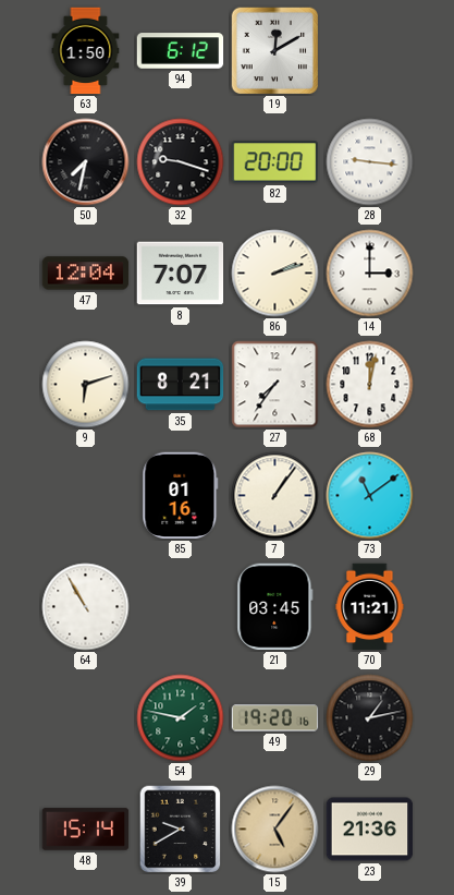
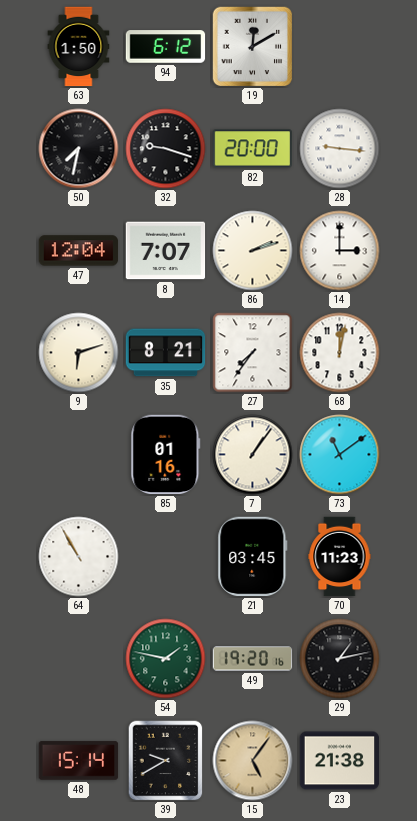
70: 11:21 -> 11:23
23: 21:36 -> 21:38
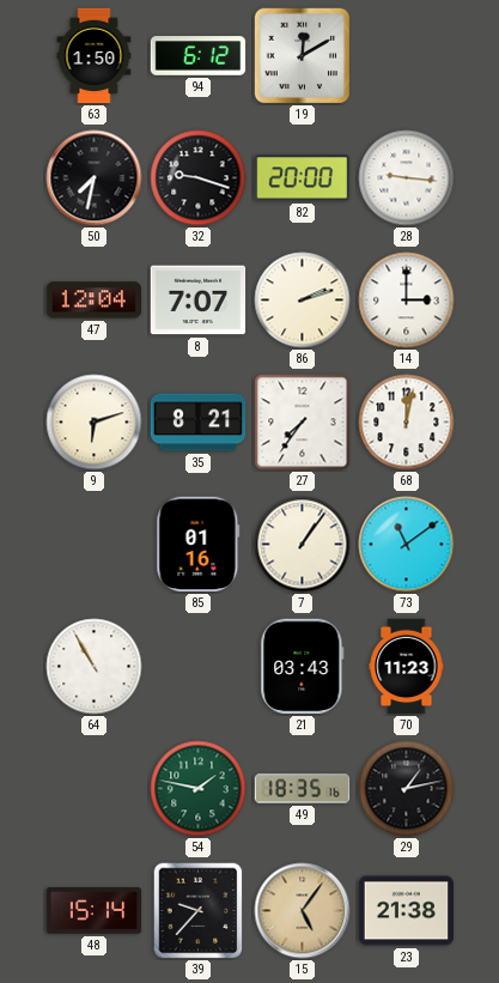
21: 03:45 -> 03:43
49: 19:20 -> 18:35
39: 9:40 -> 9:37
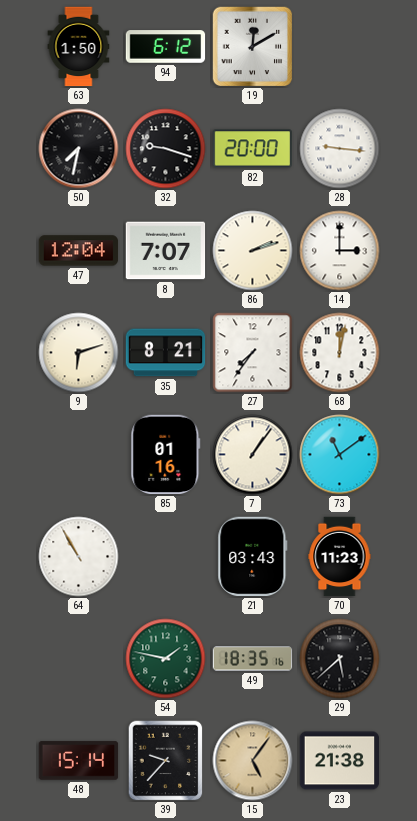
29: 1:13 -> 5:38
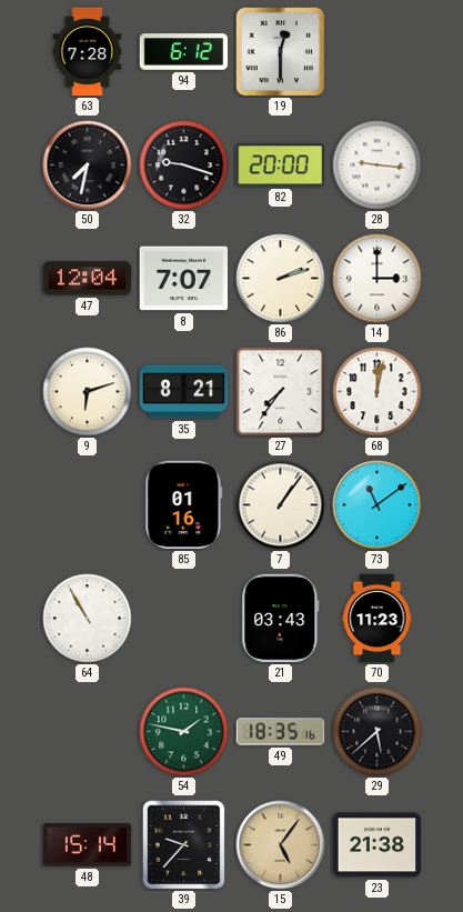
63: 1:50 -> 7:28
19: 12:10 -> 12:30
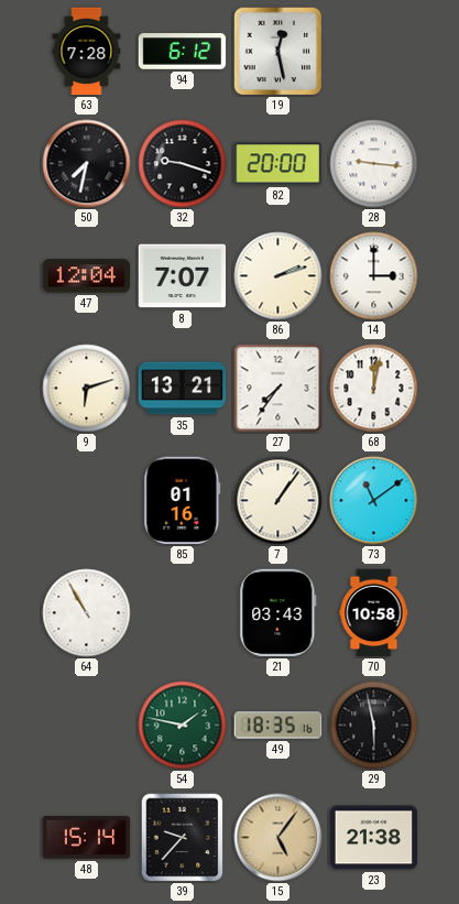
19: 12:30 -> 12:28
35: 8:21 -> 13:21
70: 11:23 -> 10:58
29: 5:38 -> 5:58
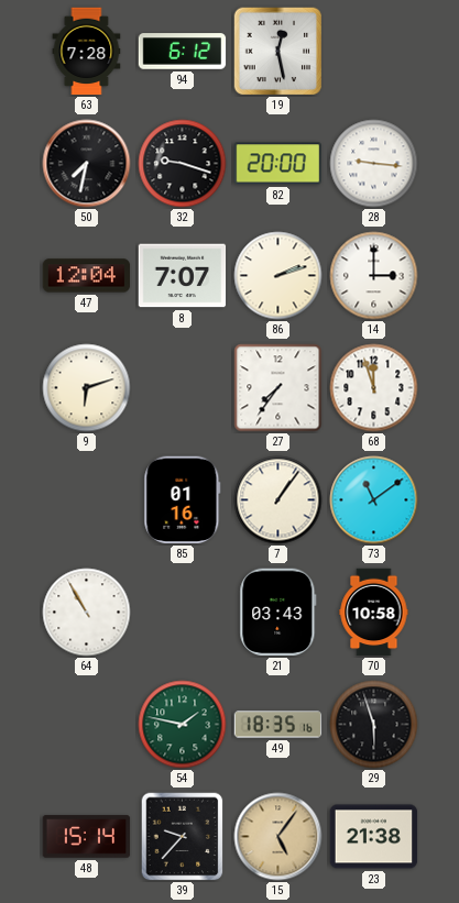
35: 13:21 -> none
68: 12:02 -> 11:57
29: 5:58 -> 5:57
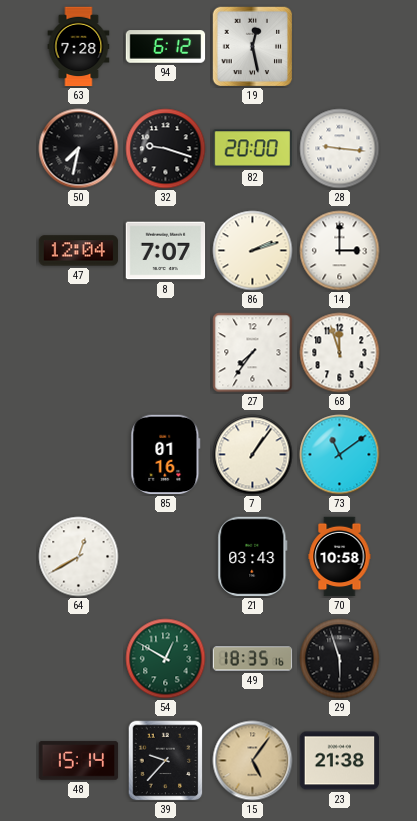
9: 6:12 -> none
64: 10:55 -> 12:40
54: 1:47 -> 12:50
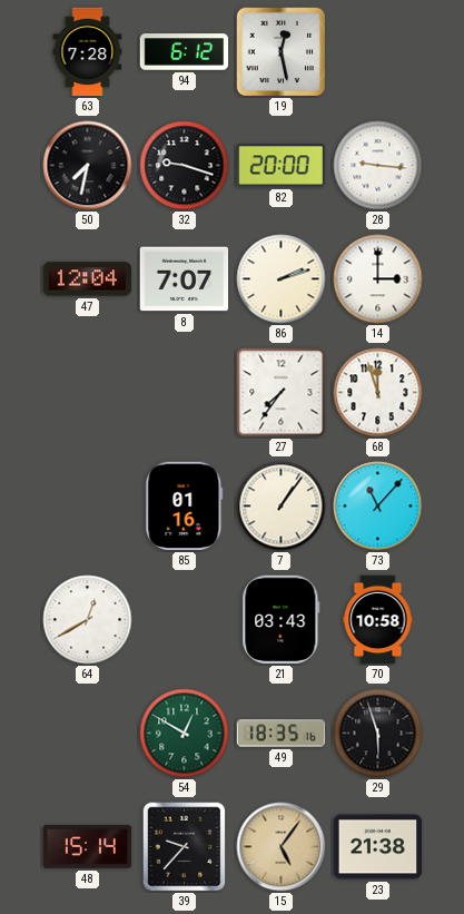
73: 11:09 -> 11:07
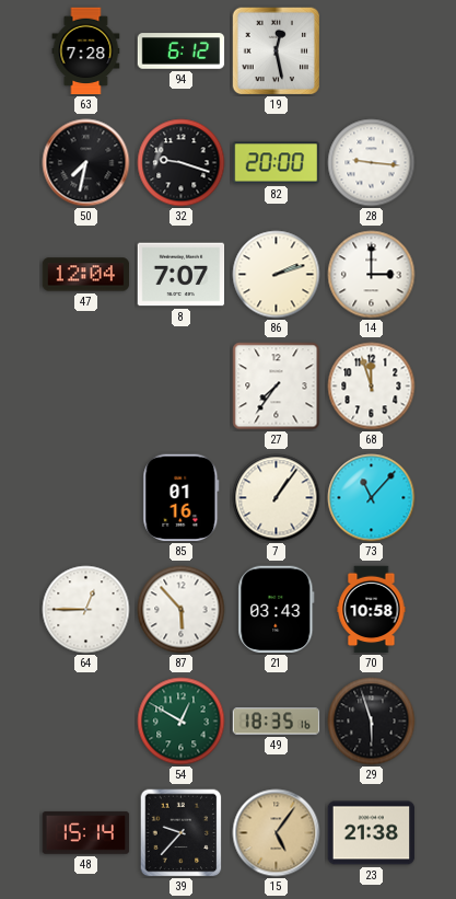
64: 12:40 -> 12:45
87: none -> 5:53
